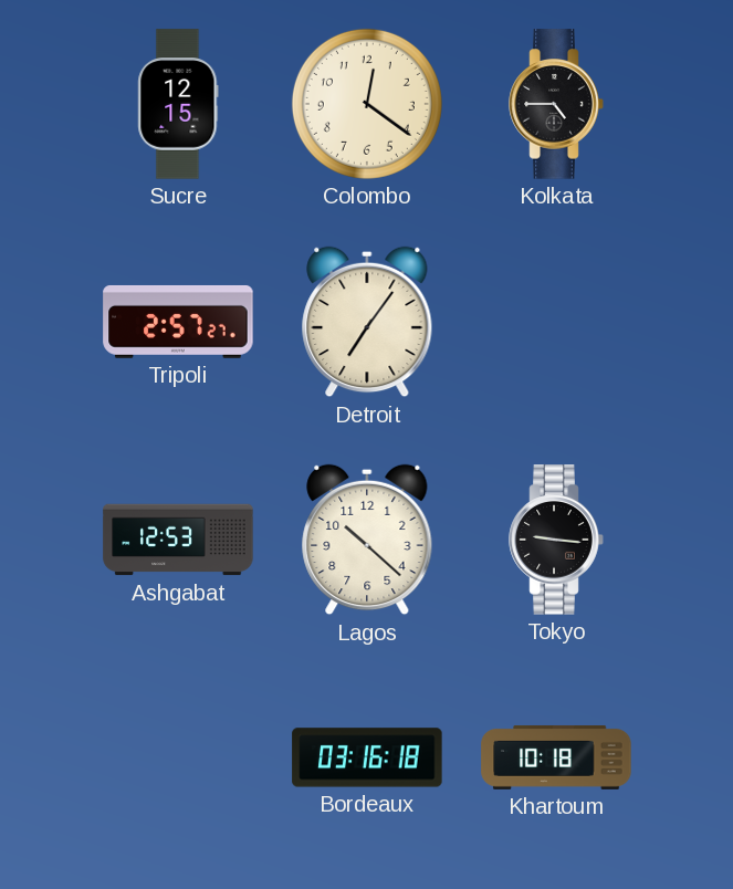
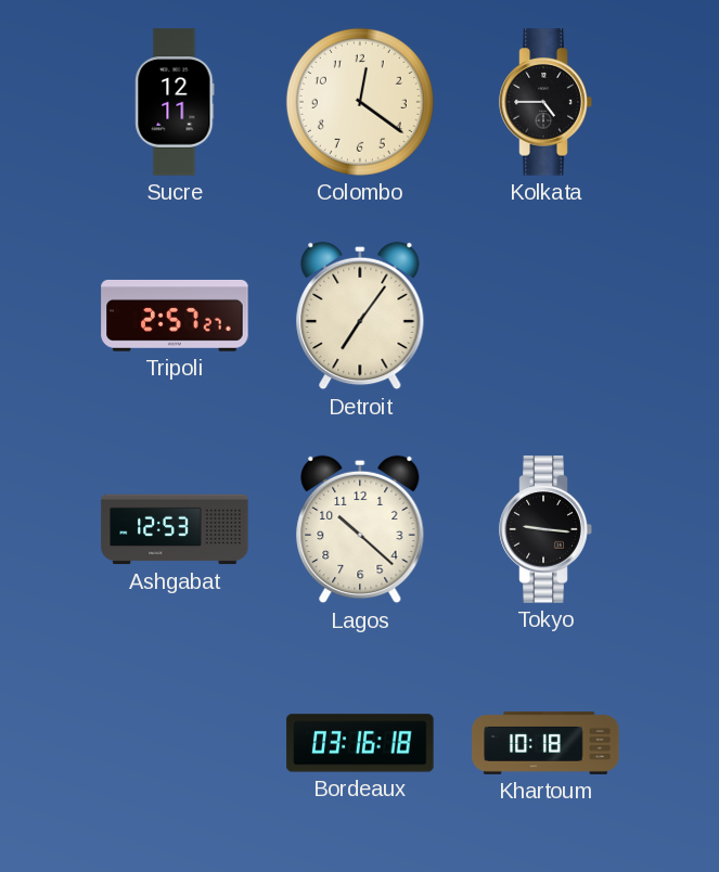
Sucre: 12:15 -> 12:11
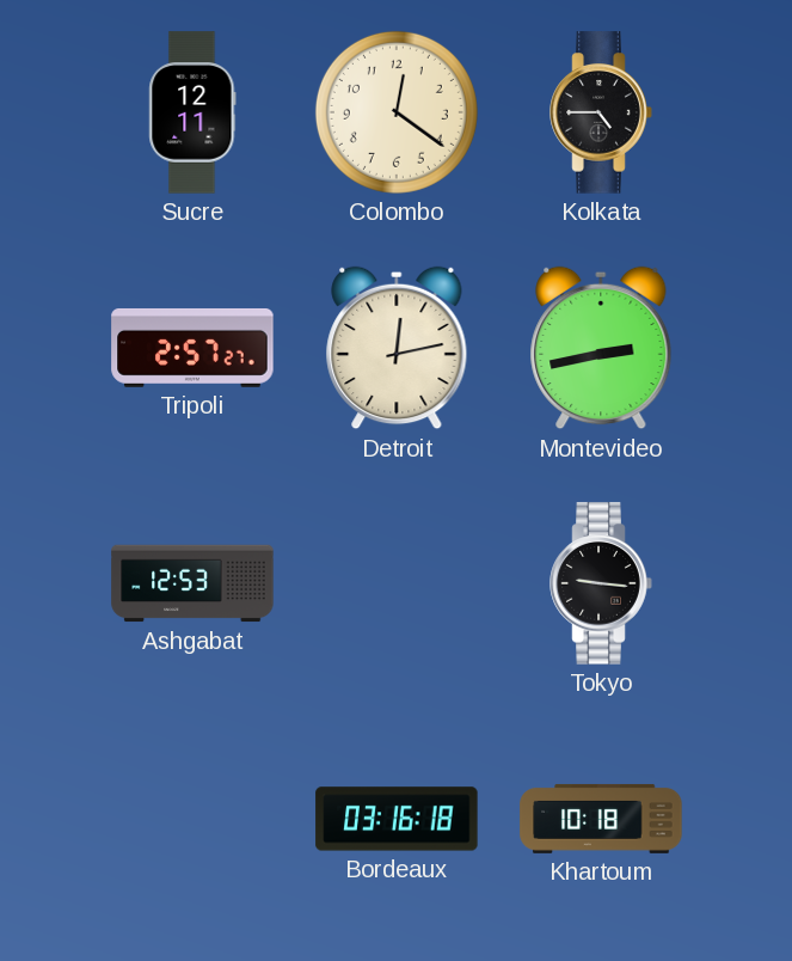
Detroit: 7:06 -> 12:13
Montevideo: none -> 2:43
Lagos: 10:22 -> none
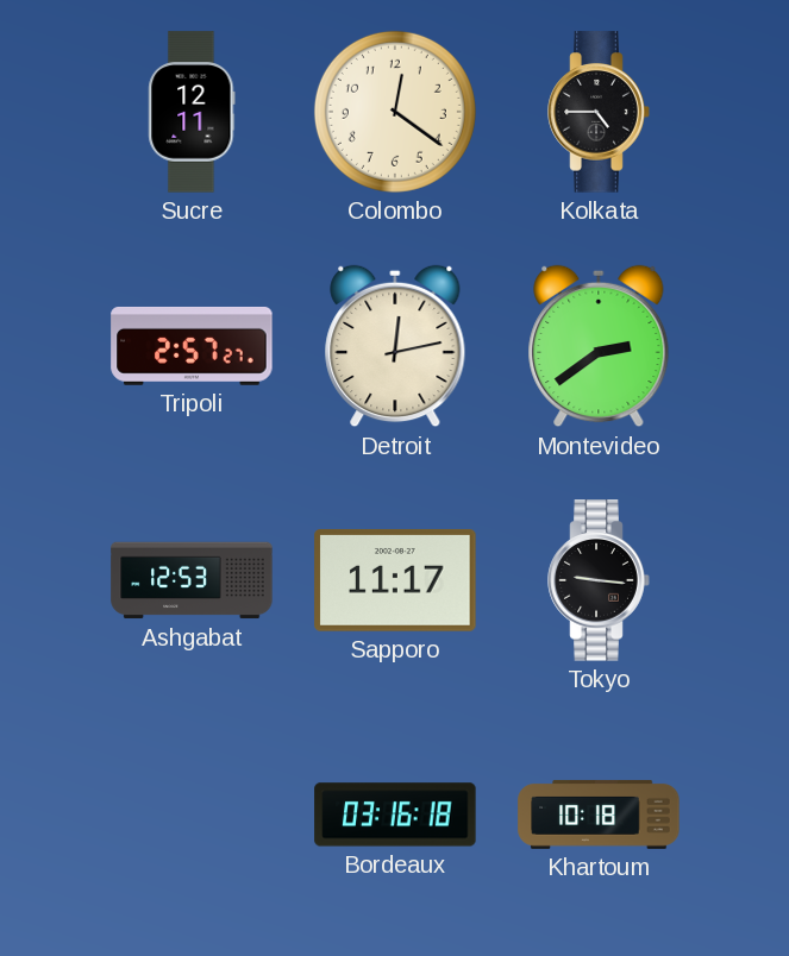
Montevideo: 2:43 -> 2:39
Sapporo: none -> 11:17
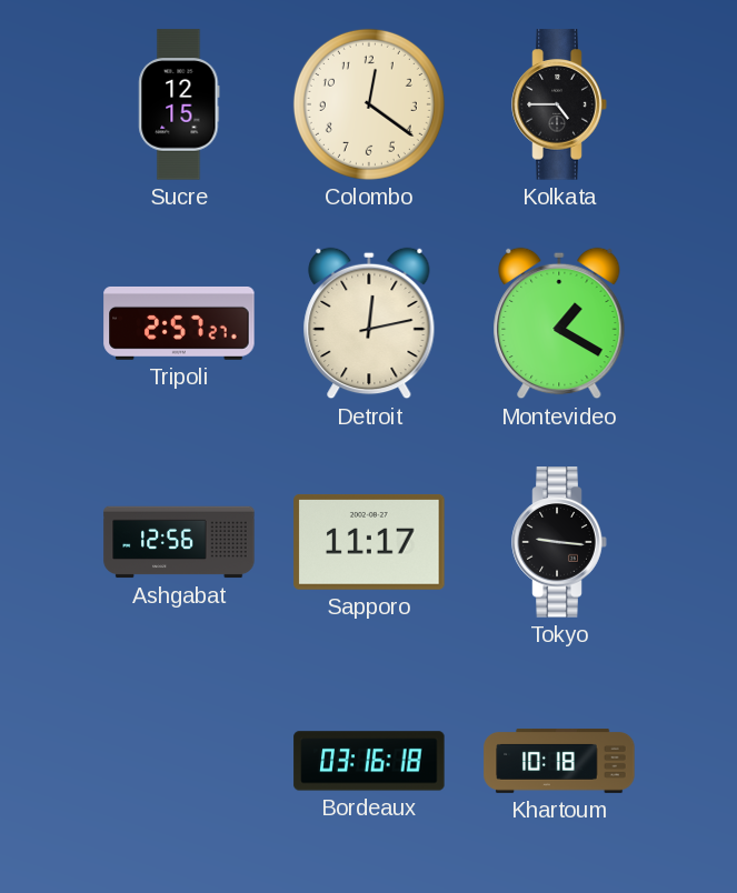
Sucre: 12:11 -> 12:15
Montevideo: 2:39 -> 1:20
Ashgabat: 12:53 -> 12:56
